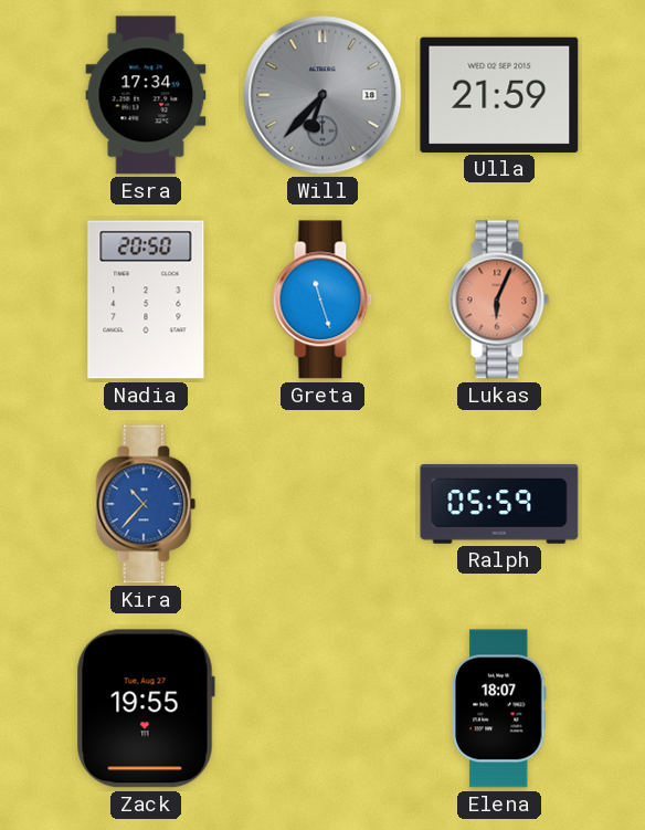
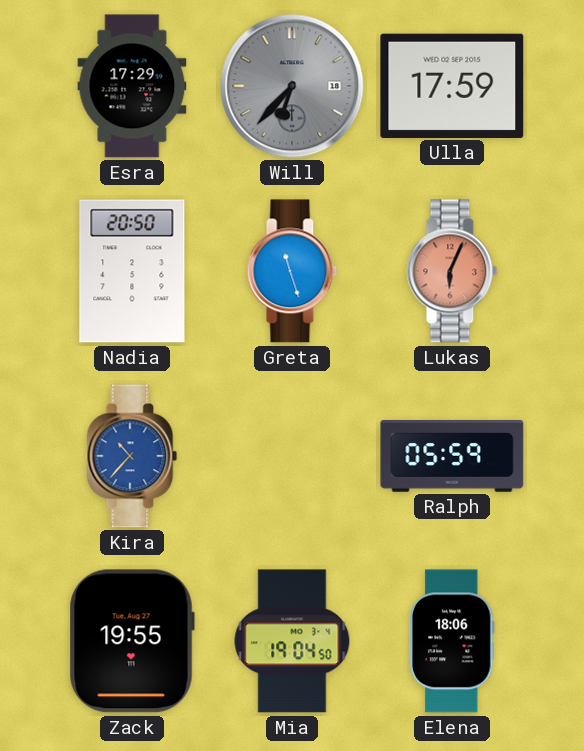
Esra: 17:34 -> 17:29
Ulla: 21:59 -> 17:59
Mia: none -> 19:04
Elena: 18:07 -> 18:06
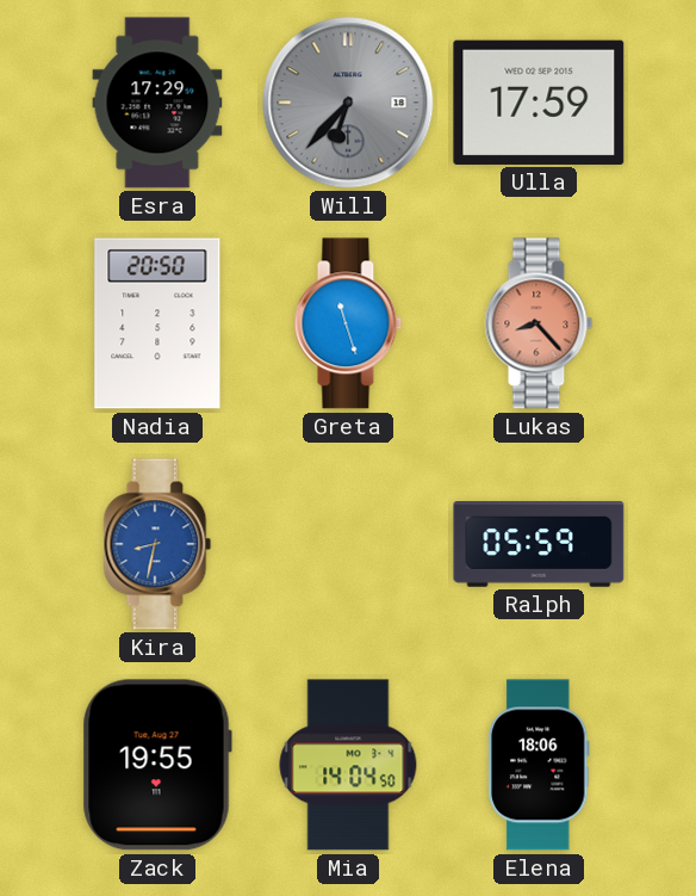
Lukas: 6:04 -> 8:23
Kira: 10:37 -> 8:32
Mia: 19:04 -> 14:04
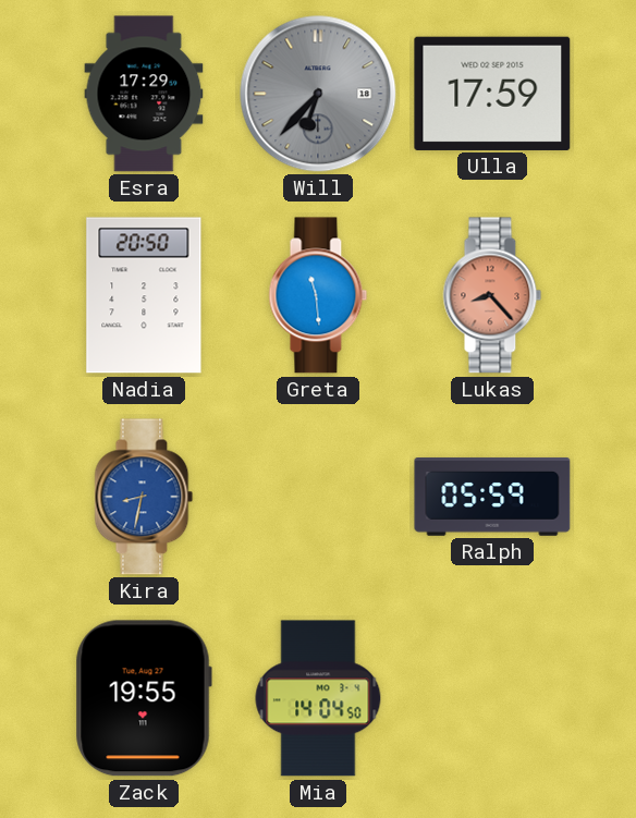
Greta: 11:27 -> 11:29
Elena: 18:06 -> none
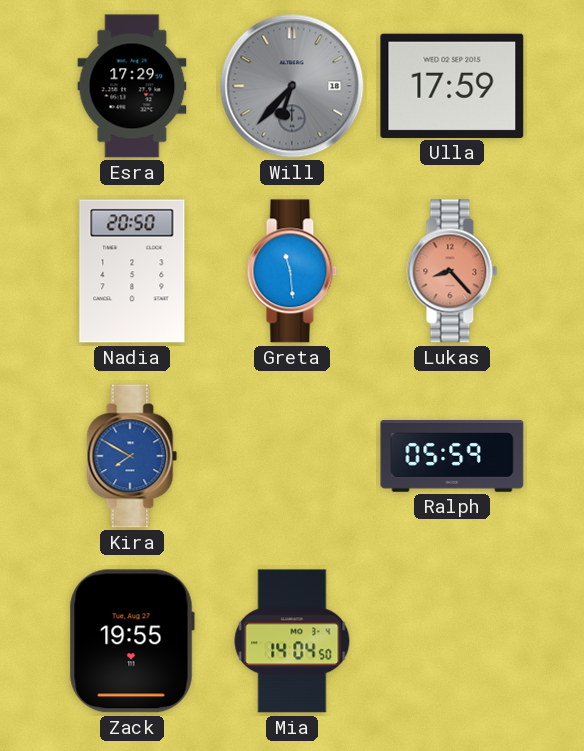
Kira: 8:32 -> 7:50
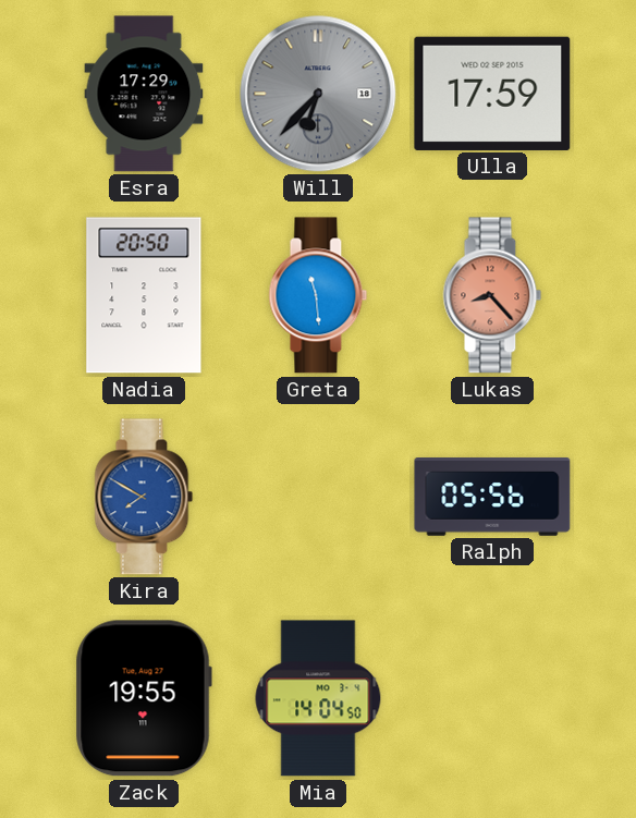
Ralph: 05:59 -> 05:56
